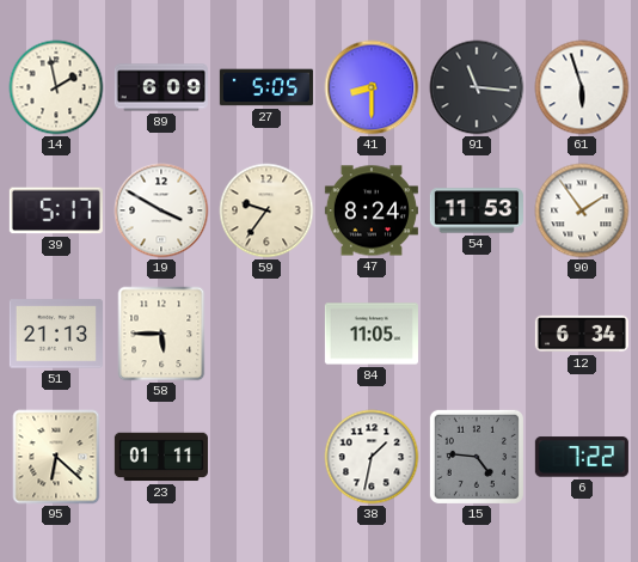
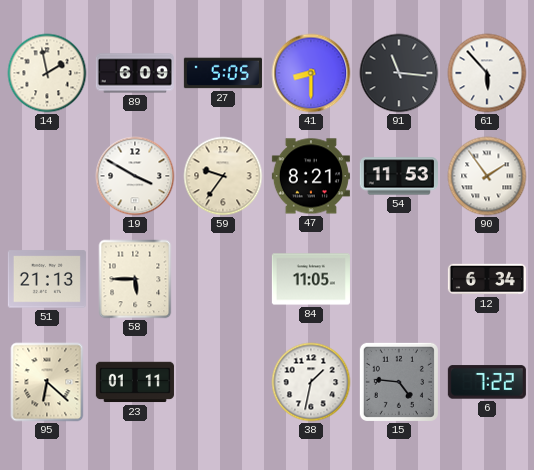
61: 5:57 -> 5:53
39: 5:17 -> none
47: 8:24 -> 8:21
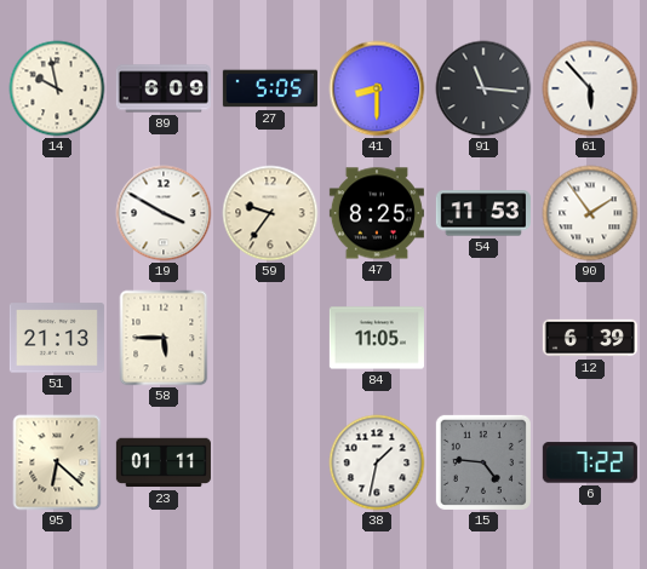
14: 1:58 -> 9:58
47: 8:21 -> 8:25
12: 6:34 -> 6:39
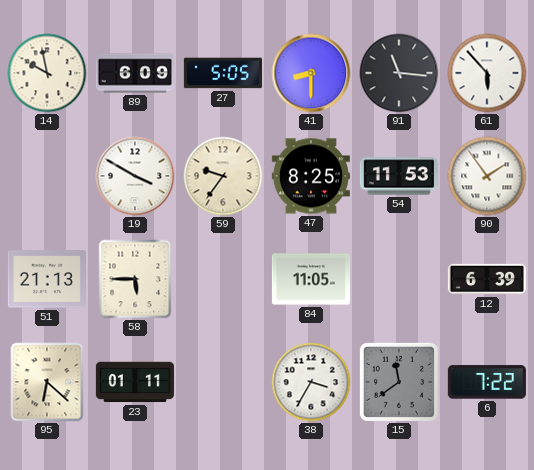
38: 1:32 -> 3:35
15: 4:46 -> 11:39
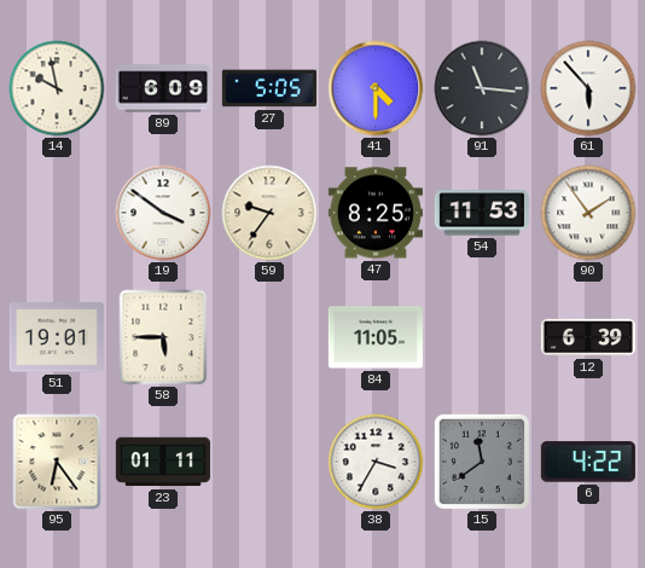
41: 8:30 -> 4:30
19: 3:50 -> 3:51
51: 21:13 -> 19:01
95: 6:22 -> 6:24
6: 7:22 -> 4:22
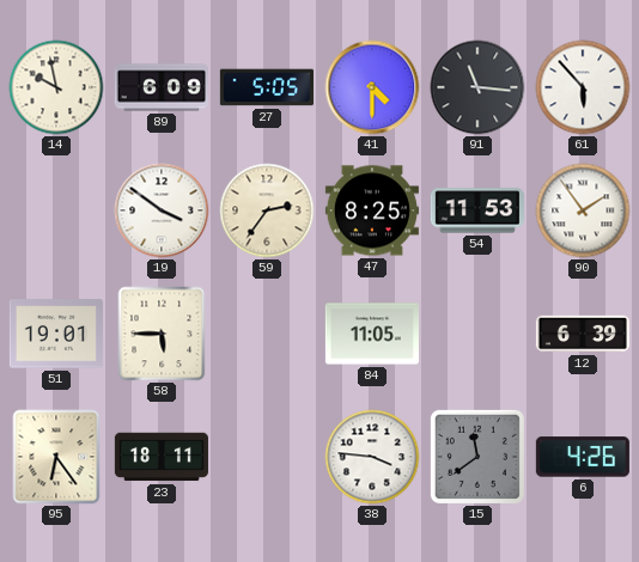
59: 9:36 -> 2:36
23: 01:11 -> 18:11
38: 3:35 -> 3:46
6: 4:22 -> 4:26
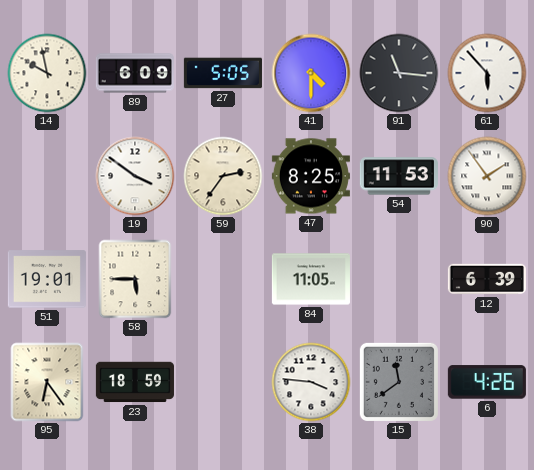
23: 18:11 -> 18:59
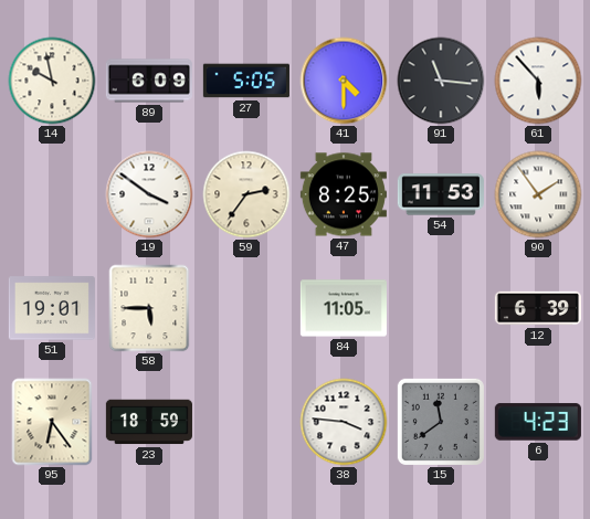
6: 4:26 -> 4:23
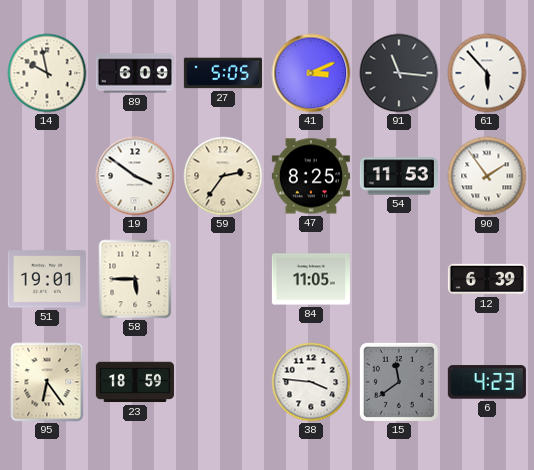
41: 4:30 -> 3:11
